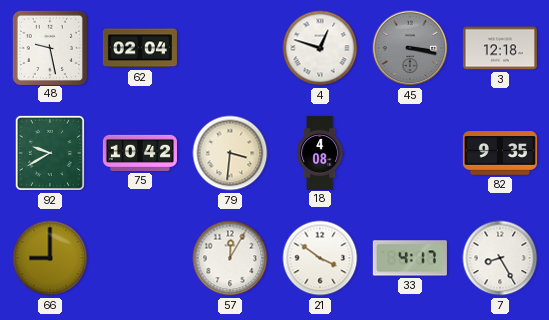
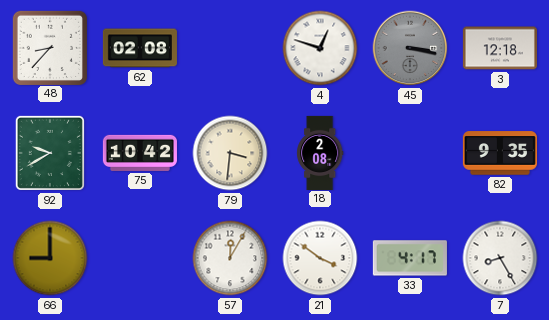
48: 9:28 -> 8:37
62: 02:04 -> 02:08
18: 4:08 -> 2:08
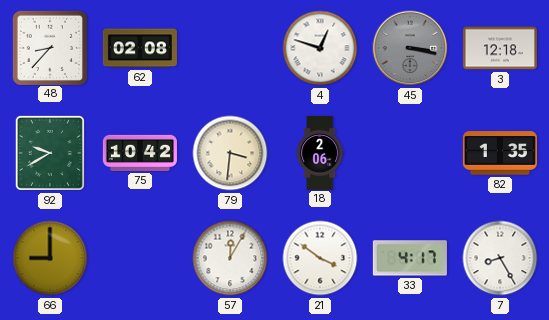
18: 2:08 -> 2:06
82: 9:35 -> 1:35
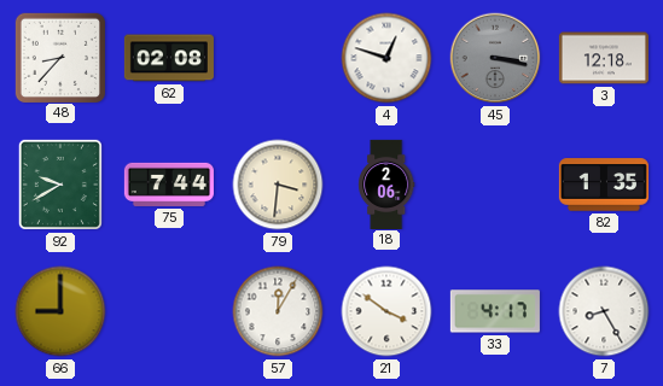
75: 10:42 -> 7:44
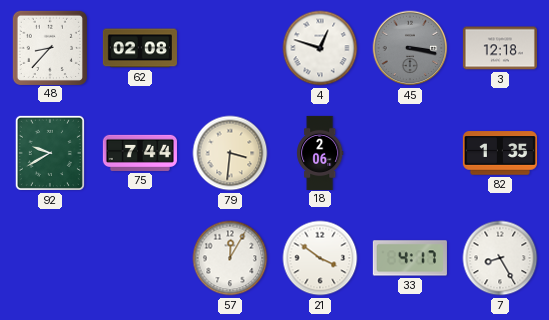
66: 9:00 -> none
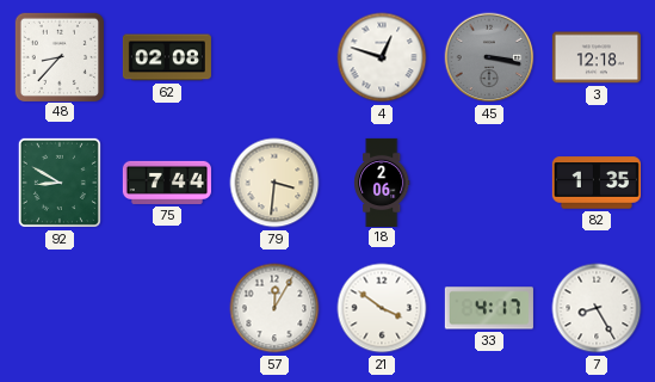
92: 9:40 -> 8:50
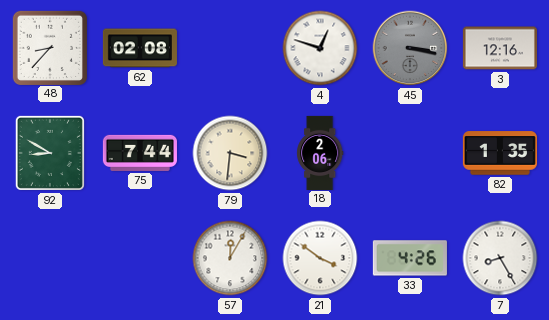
3: 12:18 -> 12:16
33: 4:17 -> 4:26
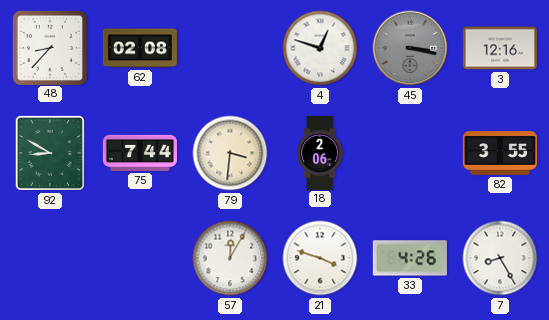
82: 1:35 -> 3:55
21: 3:51 -> 3:48
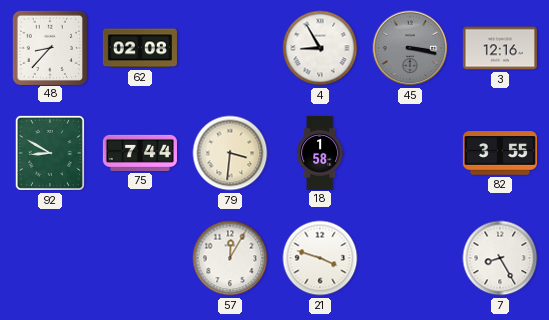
4: 12:48 -> 8:55
18: 2:06 -> 1:58
33: 4:26 -> none
